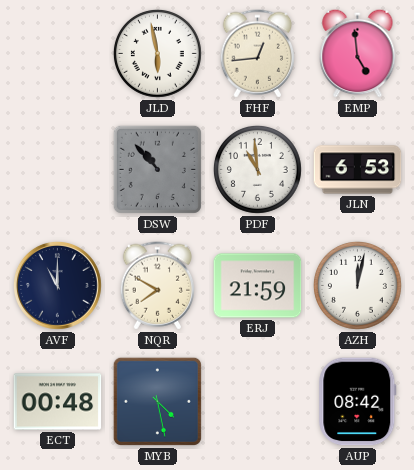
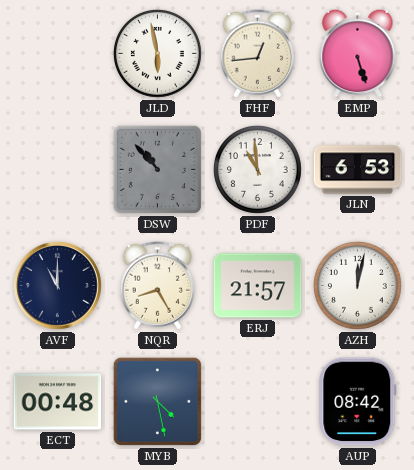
EMP: 4:59 -> 5:27
NQR: 7:50 -> 8:25
ERJ: 21:59 -> 21:57
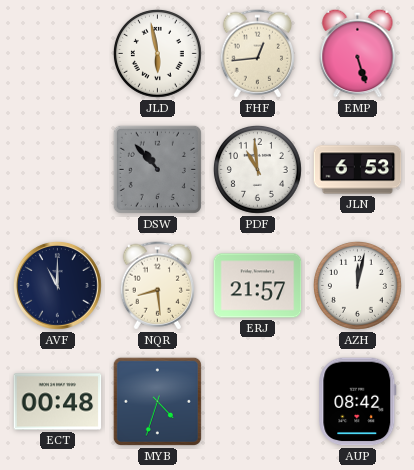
NQR: 8:25 -> 8:29
MYB: 4:28 -> 4:33
